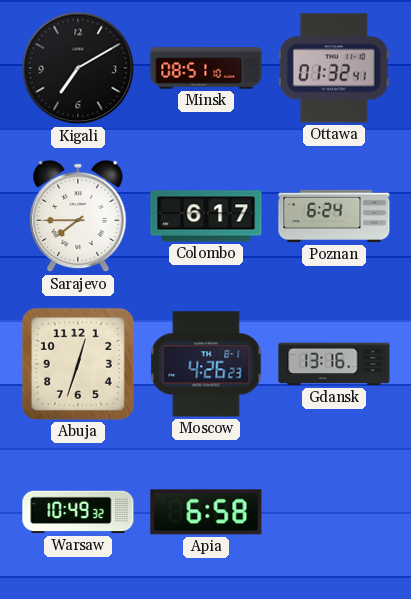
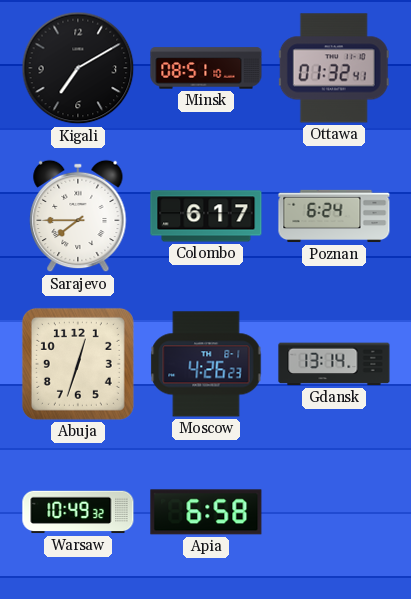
Gdansk: 13:16 -> 13:14
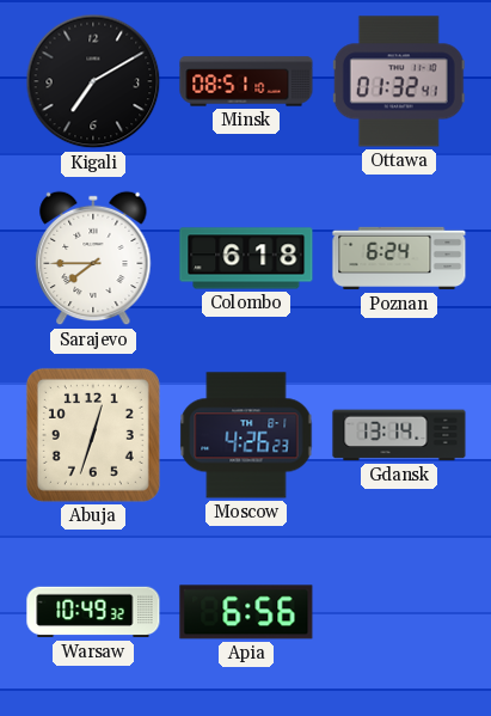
Colombo: 6:17 -> 6:18
Apia: 6:58 -> 6:56
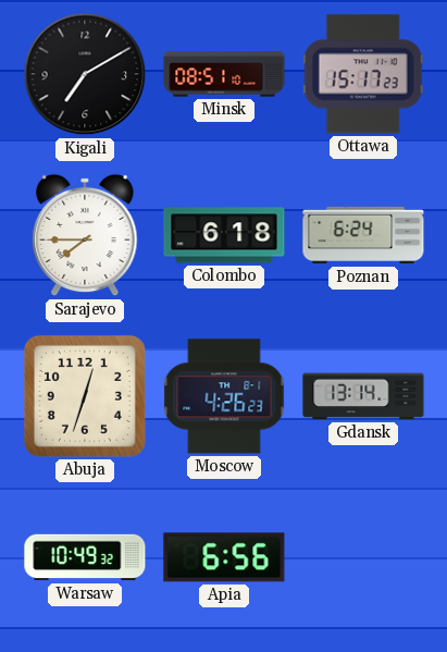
Ottawa: 01:32 -> 15:17
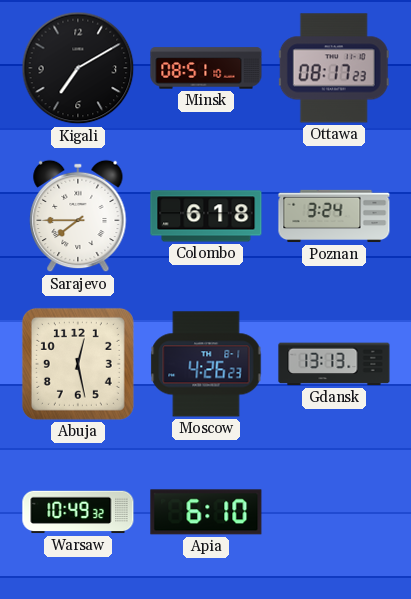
Ottawa: 15:17 -> 08:17
Poznan: 6:24 -> 3:24
Abuja: 12:33 -> 12:28
Gdansk: 13:14 -> 13:13
Apia: 6:56 -> 6:10
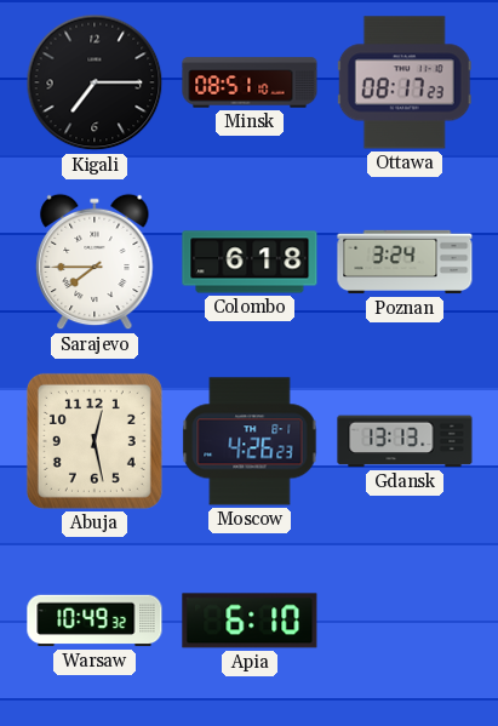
Kigali: 7:10 -> 7:15
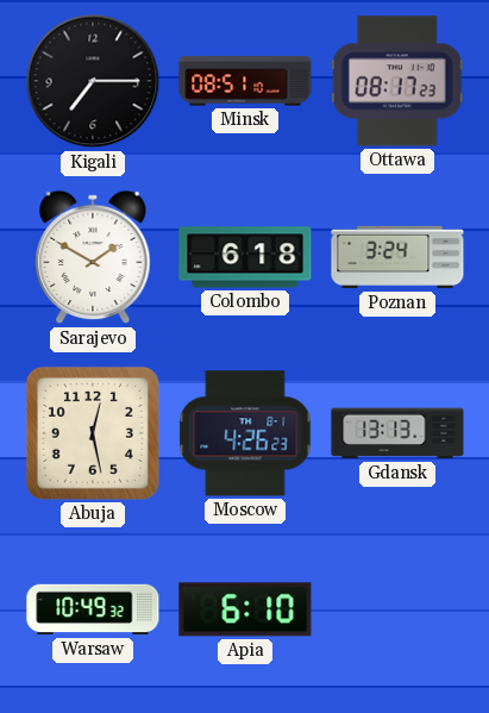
Sarajevo: 7:45 -> 1:50
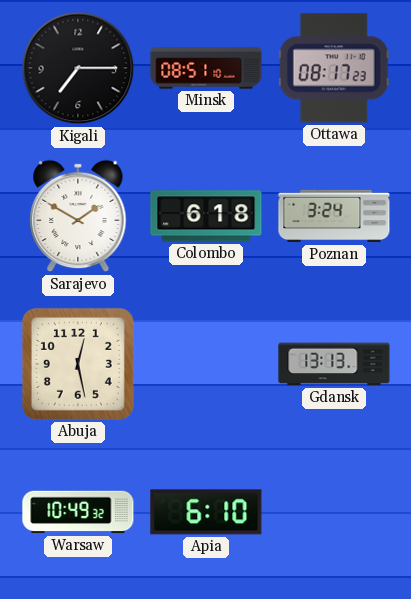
Moscow: 4:26 -> none
